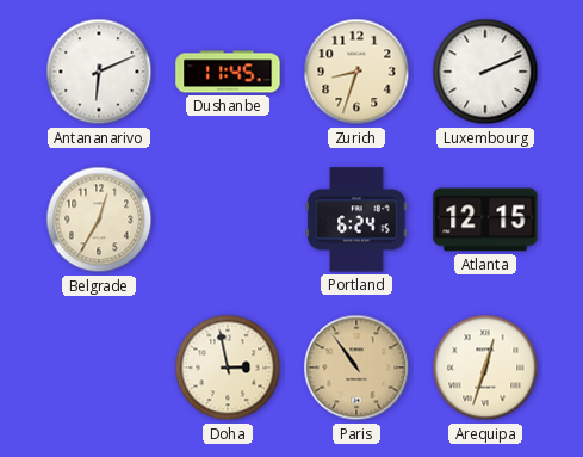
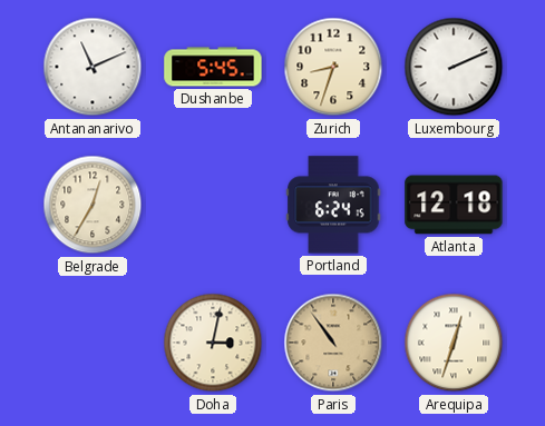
Antananarivo: 6:11 -> 11:11
Dushanbe: 11:45 -> 5:45
Atlanta: 12:15 -> 12:18
Doha: 2:58 -> 3:02
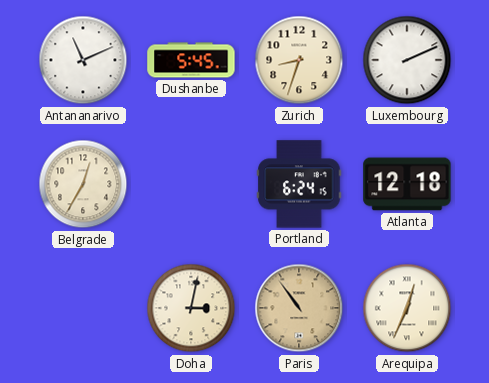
Arequipa: 12:33 -> 12:34
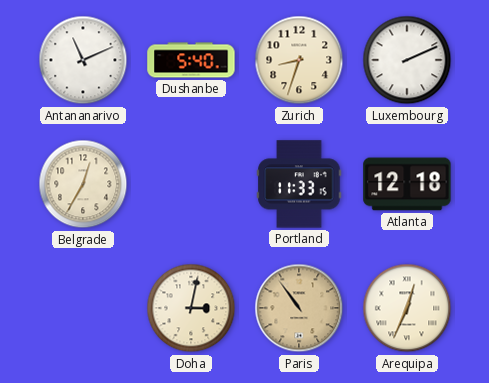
Dushanbe: 5:45 -> 5:40
Portland: 6:24 -> 11:33
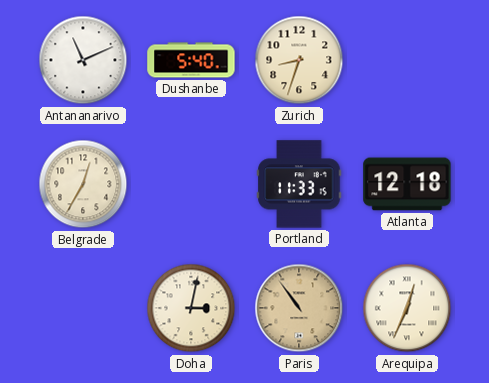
Luxembourg: 2:11 -> none
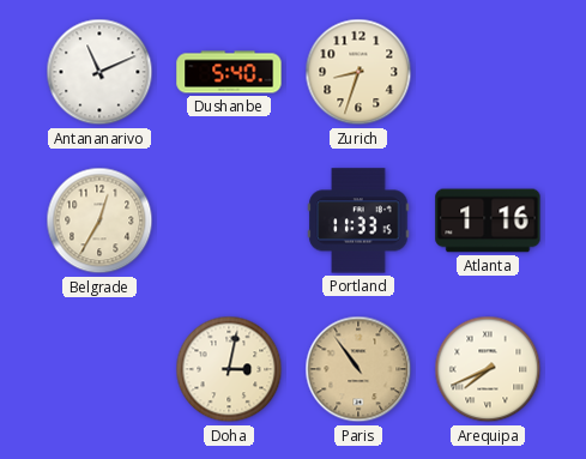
Atlanta: 12:18 -> 1:16
Arequipa: 12:34 -> 7:41
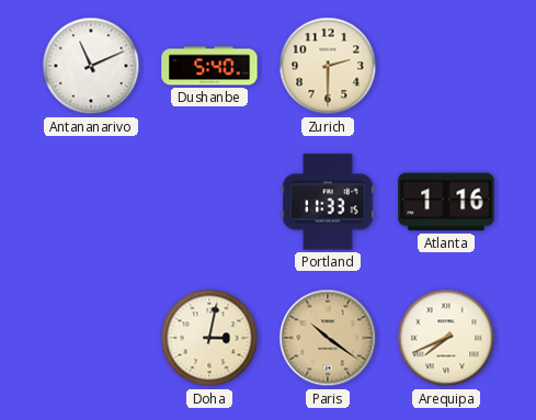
Zurich: 8:33 -> 2:30
Belgrade: 12:35 -> none
Paris: 10:54 -> 10:21
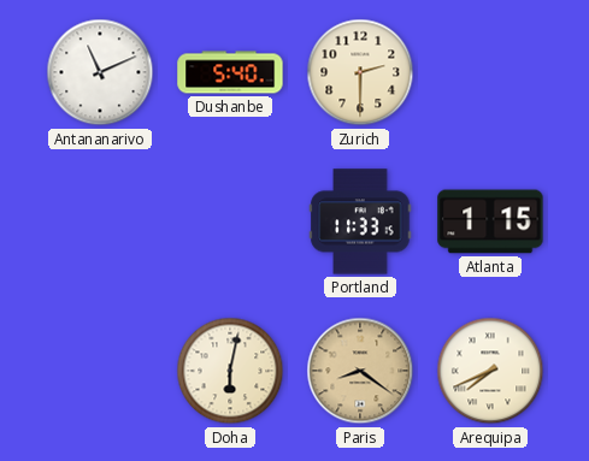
Atlanta: 1:16 -> 1:15
Doha: 3:02 -> 6:02
Paris: 10:21 -> 8:21
